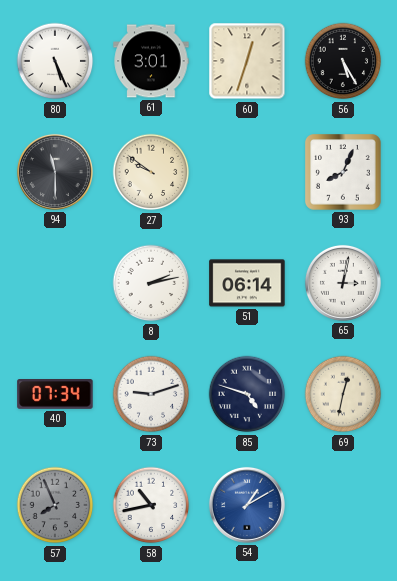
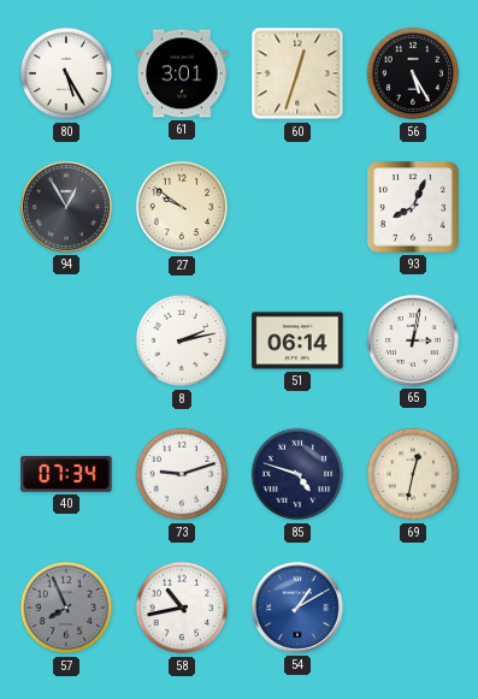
80: 5:26 -> 5:25
94: 11:30 -> 12:55
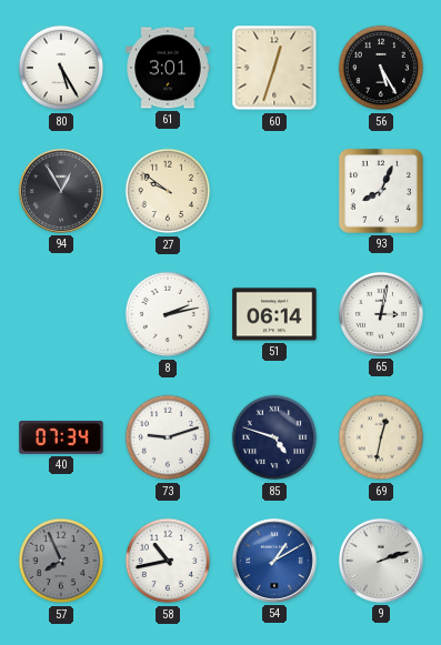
9: none -> 2:12
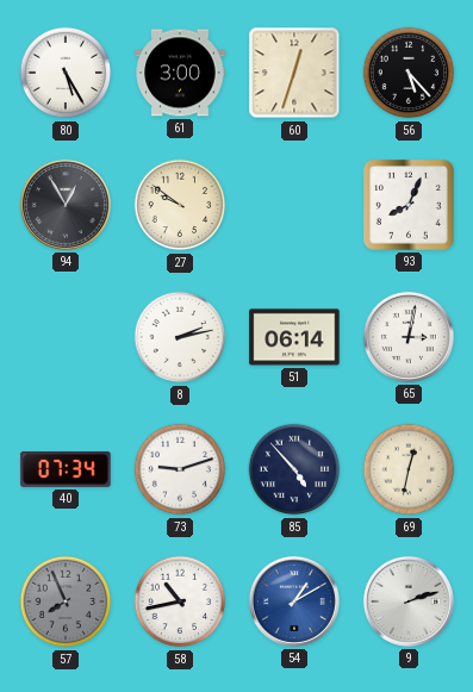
61: 3:01 -> 3:00
56: 5:25 -> 5:23
85: 4:48 -> 4:53
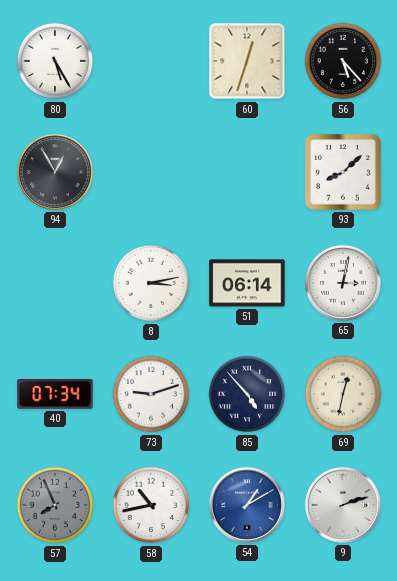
61: 3:00 -> none
27: 9:51 -> none
93: 8:04 -> 8:08
8: 2:13 -> 3:13
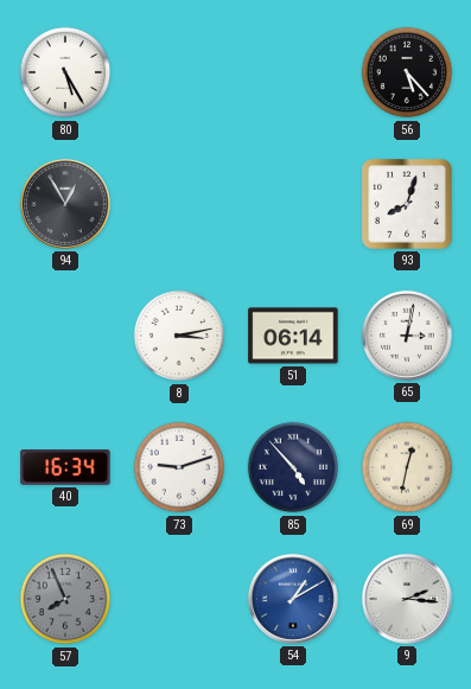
60: 12:33 -> none
93: 8:08 -> 8:03
40: 07:34 -> 16:34
58: 10:43 -> none
9: 2:12 -> 2:16
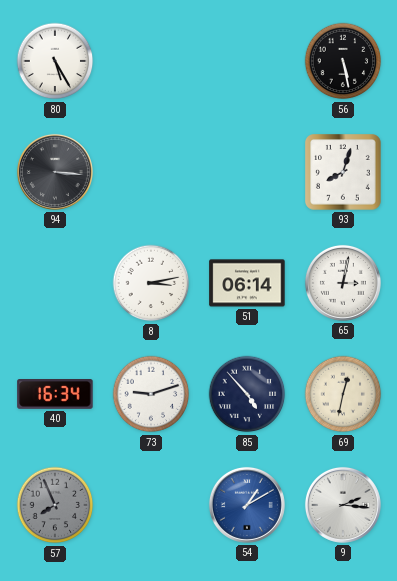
56: 5:23 -> 5:28
94: 12:55 -> 3:16
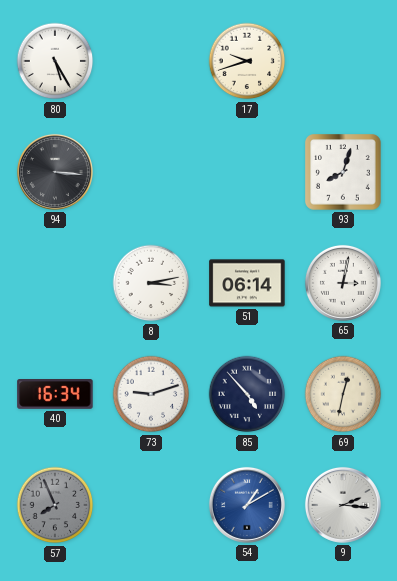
17: none -> 9:42
56: 5:28 -> none
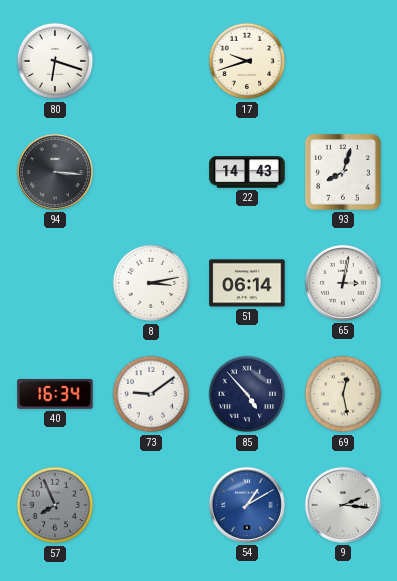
80: 5:25 -> 6:18
22: none -> 14:43
73: 9:12 -> 9:09
69: 12:32 -> 12:28
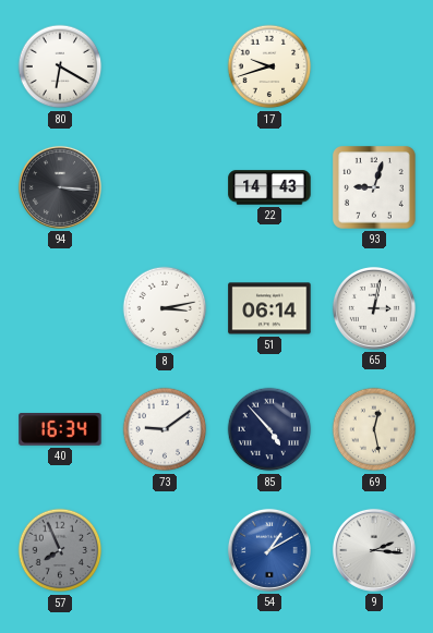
80: 6:18 -> 6:20
93: 8:03 -> 9:03
